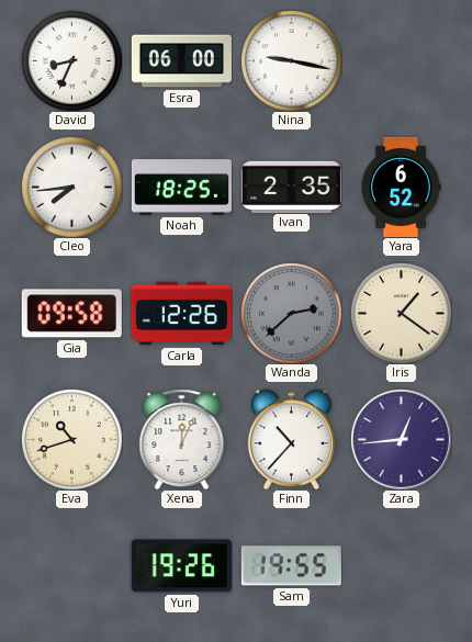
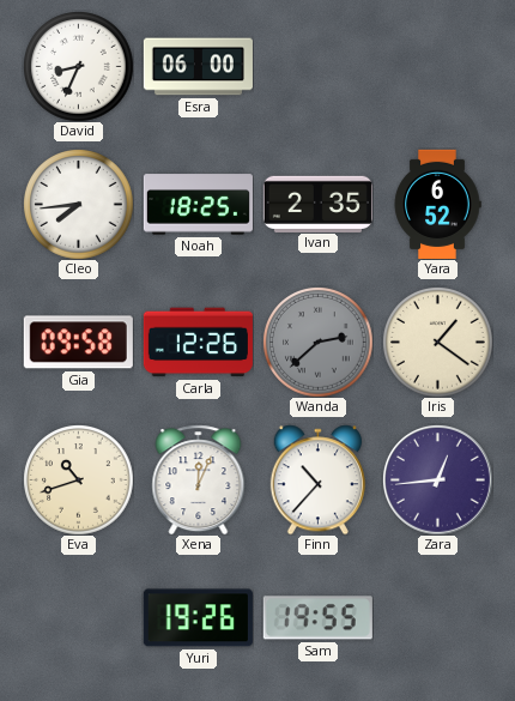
Nina: 9:17 -> none
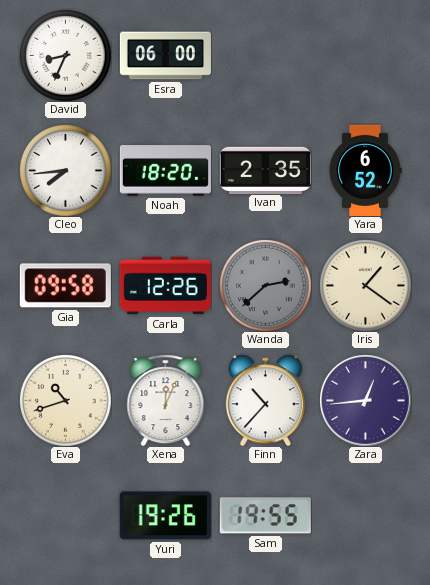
Noah: 18:25 -> 18:20
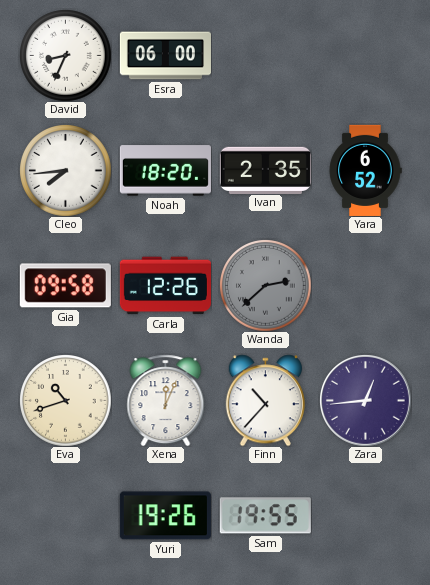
Iris: 1:21 -> none
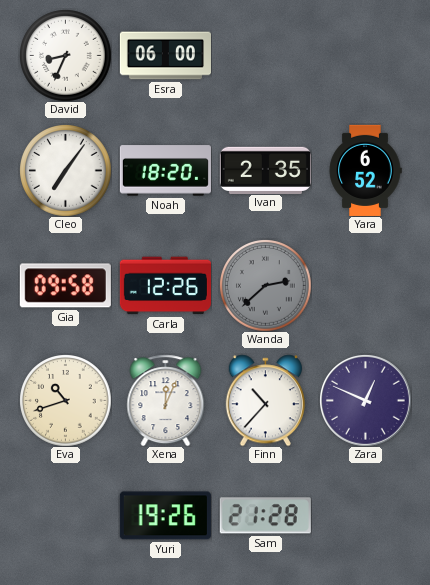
Cleo: 7:44 -> 7:06
Zara: 12:44 -> 12:49
Sam: 19:55 -> 21:28
